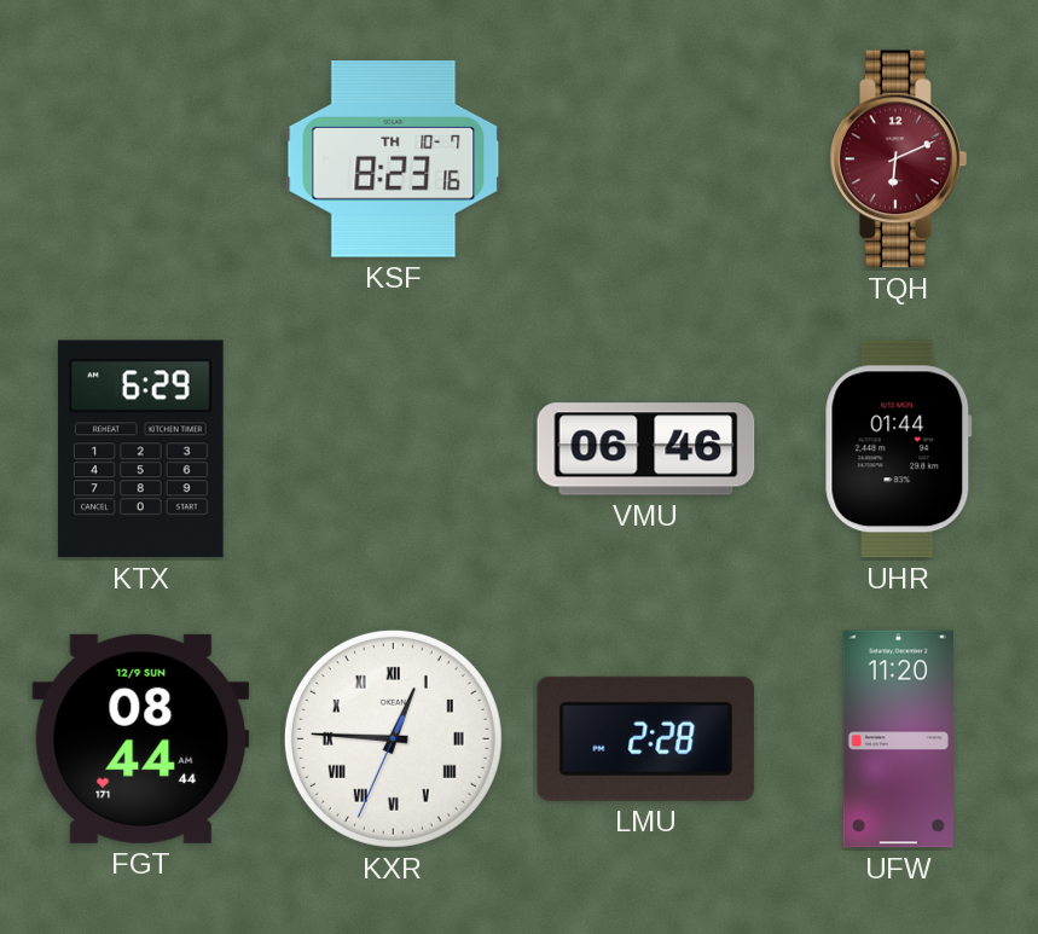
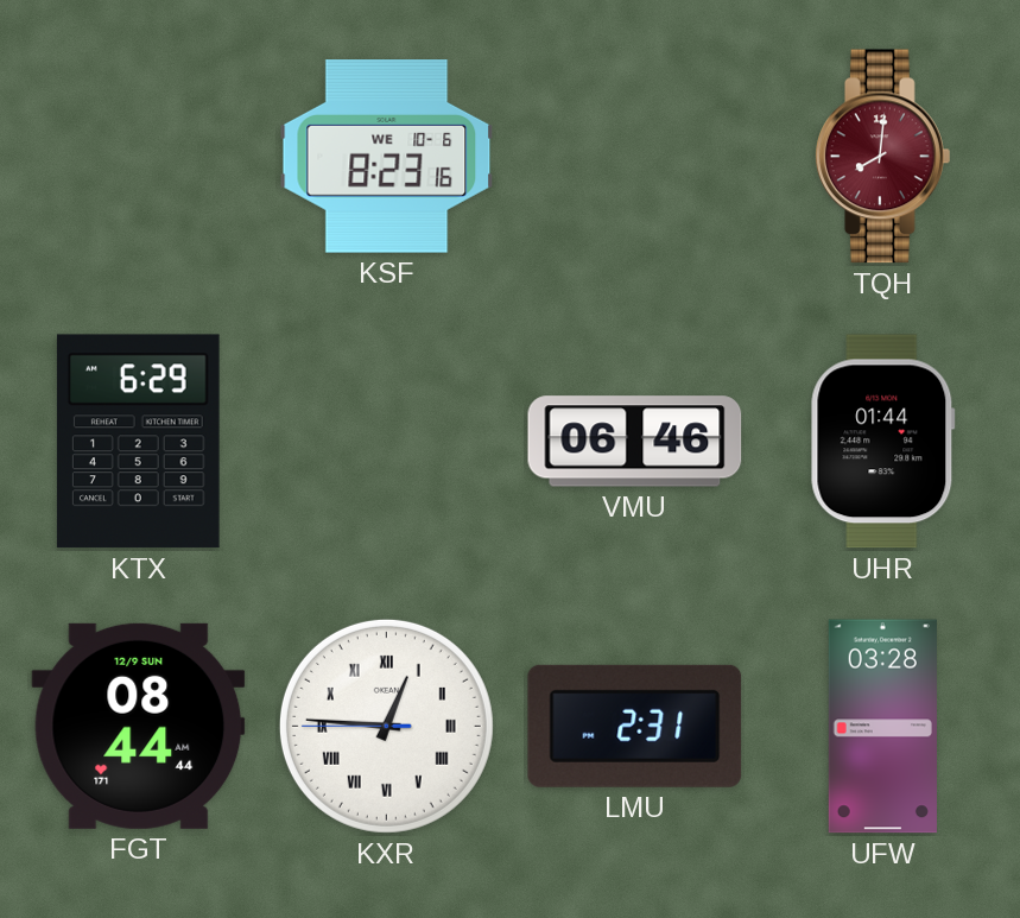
KSF date: TH 10-7 -> WE 10-6
TQH: 6:11 -> 8:01
KXR: 12:45:34 -> 12:45:45
LMU: 2:28 -> 2:31
UFW: 11:20 -> 03:28
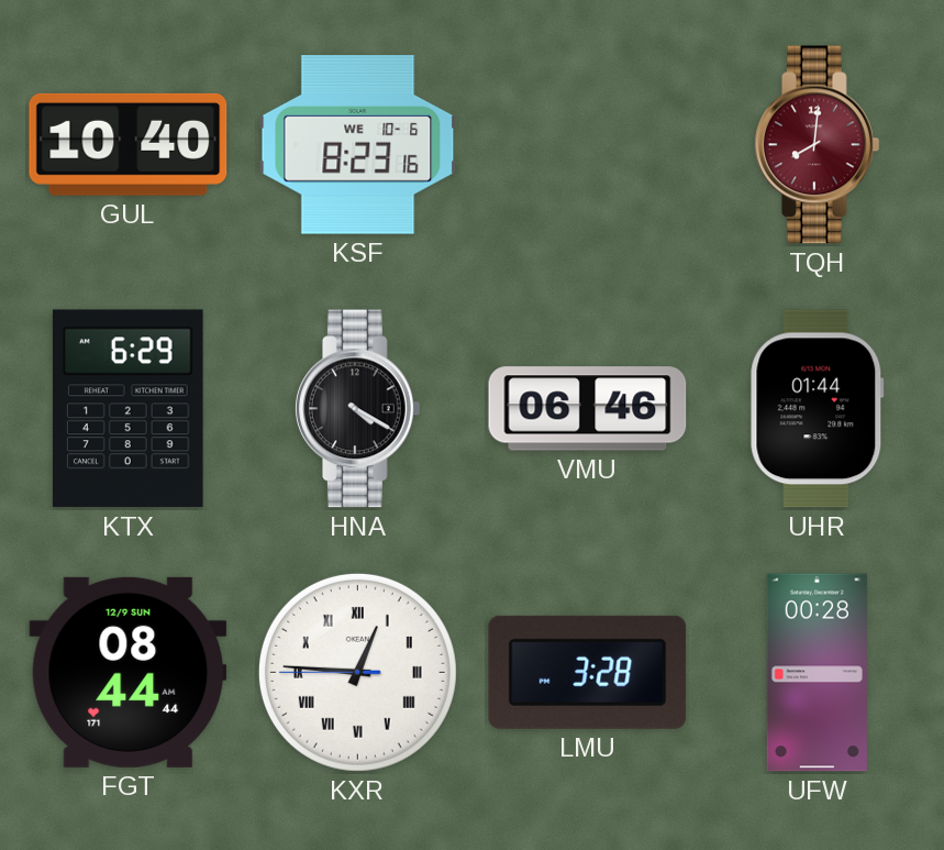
GUL: none -> 10:40
HNA: none -> 4:20
LMU: 2:31 -> 3:28
UFW: 03:28 -> 00:28
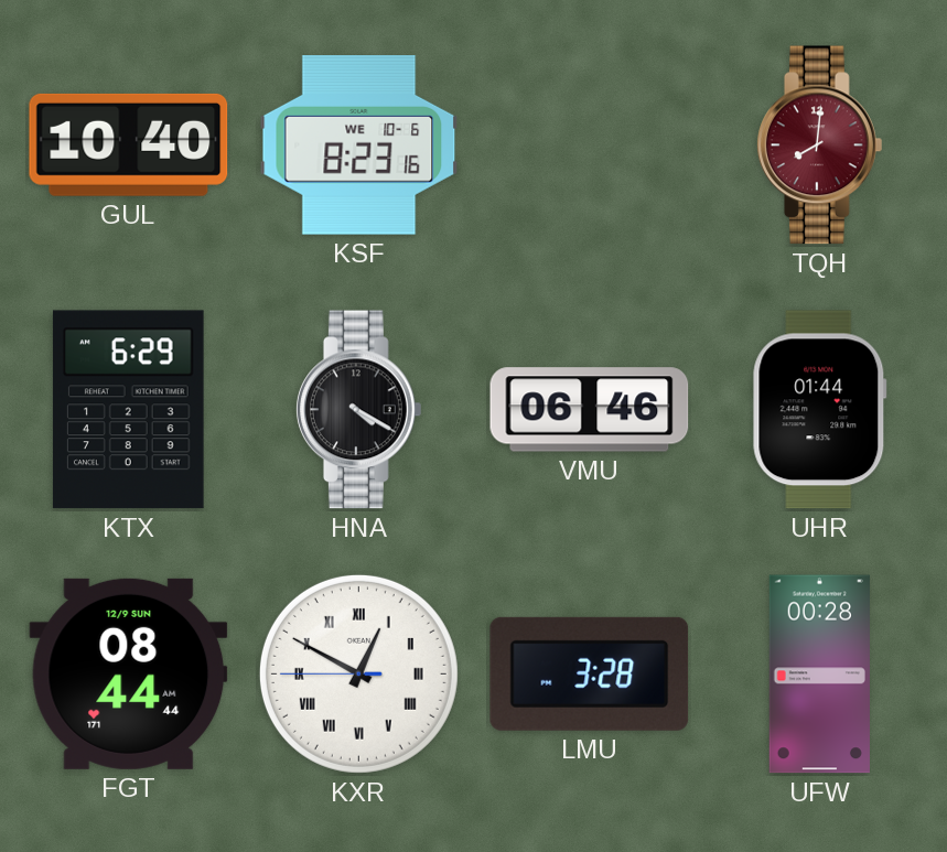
KXR: 12:45 -> 12:49
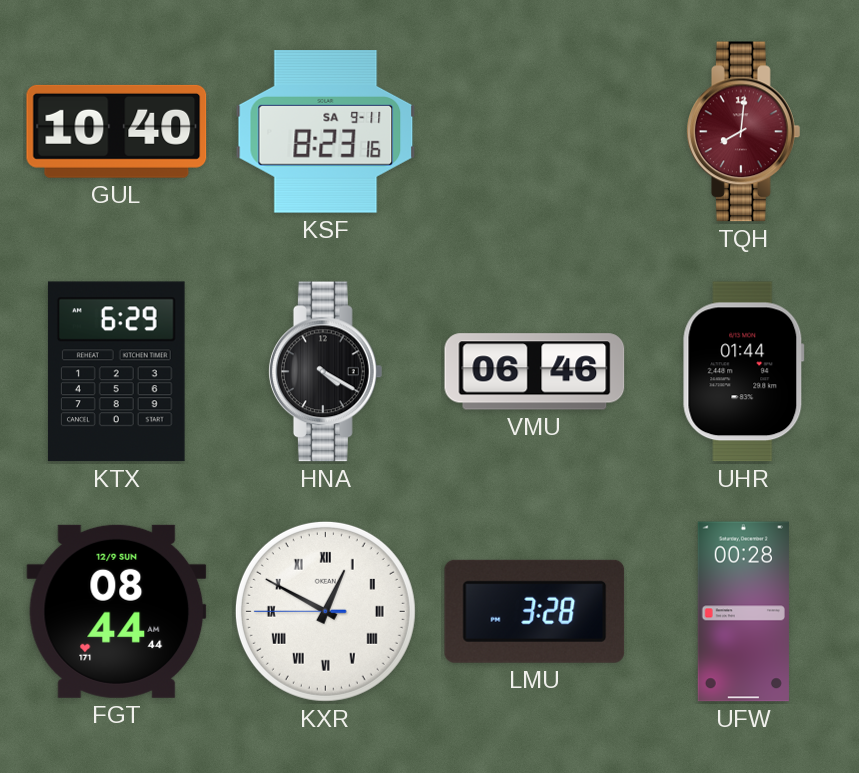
KSF date: WE 10-6 -> SA 9-11
